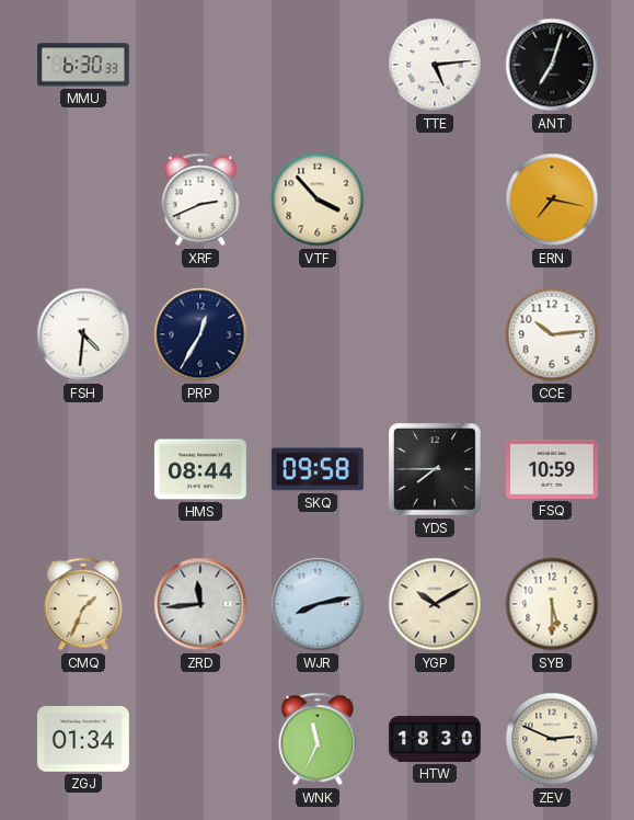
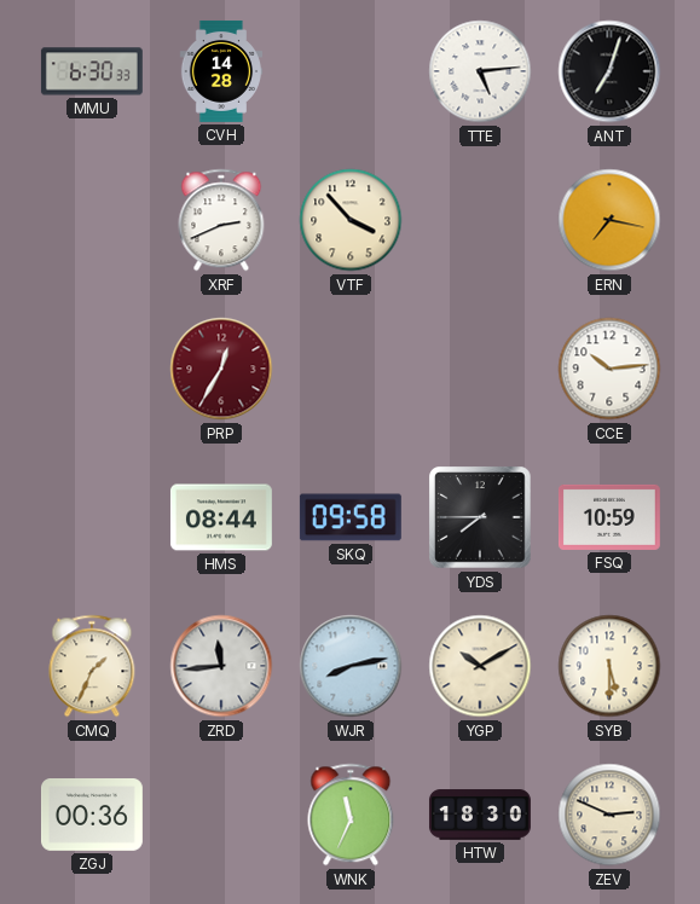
CVH: none -> 14:28
FSH: 4:31 -> none
PRP dial: navy -> burgundy
ZGJ: 01:34 -> 00:36
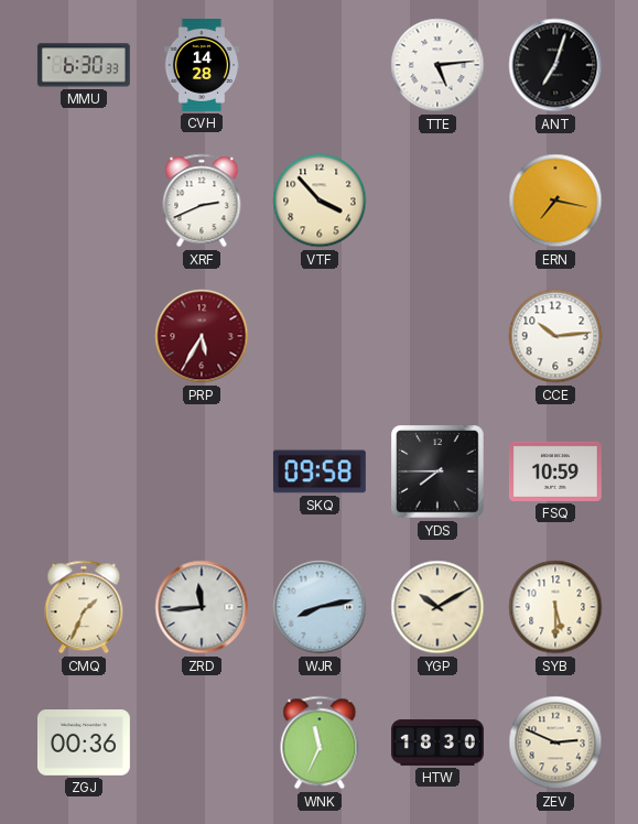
PRP: 12:35 -> 5:35
HMS: 08:44 -> none
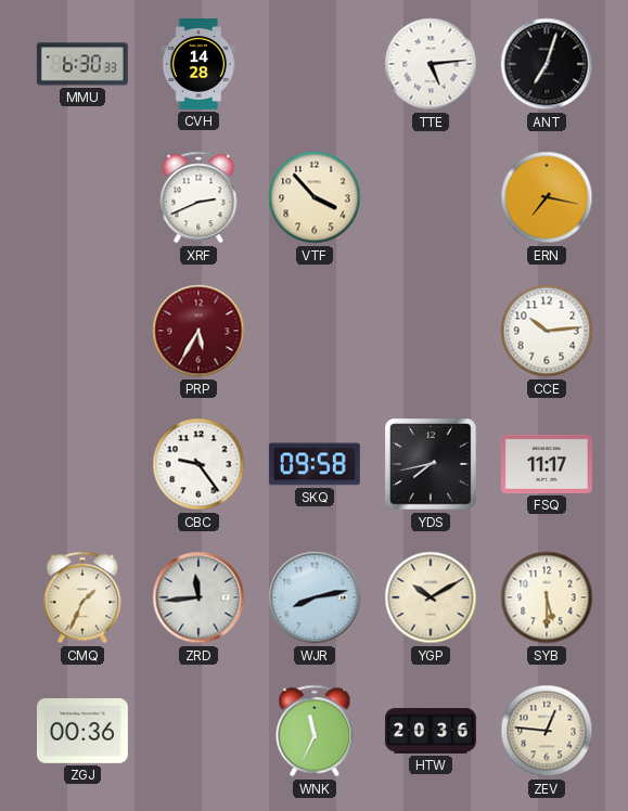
CBC: none -> 9:24
YDS: 7:45 -> 7:43
FSQ: 10:59 -> 11:17
HTW: 18:30 -> 20:36
ZEV: 2:49 -> 12:46
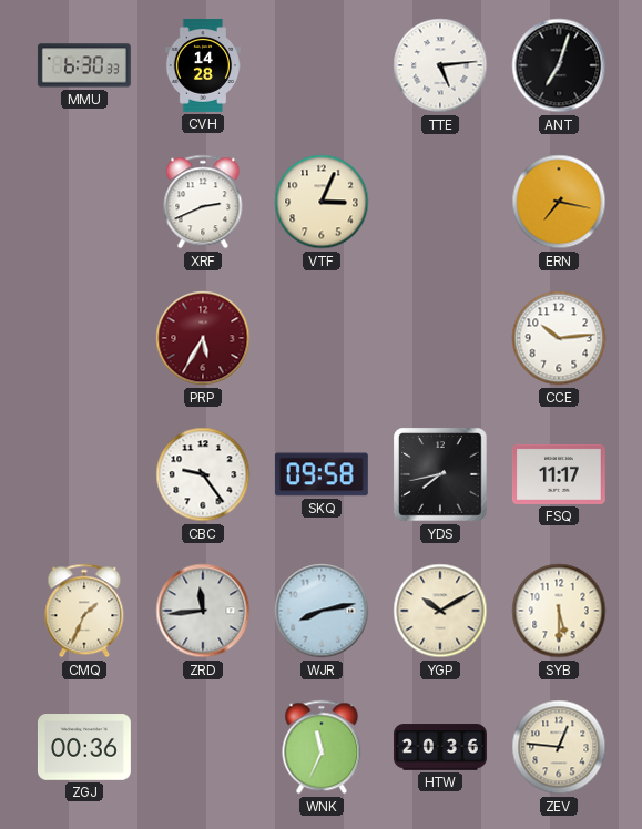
VTF: 3:53 -> 3:04
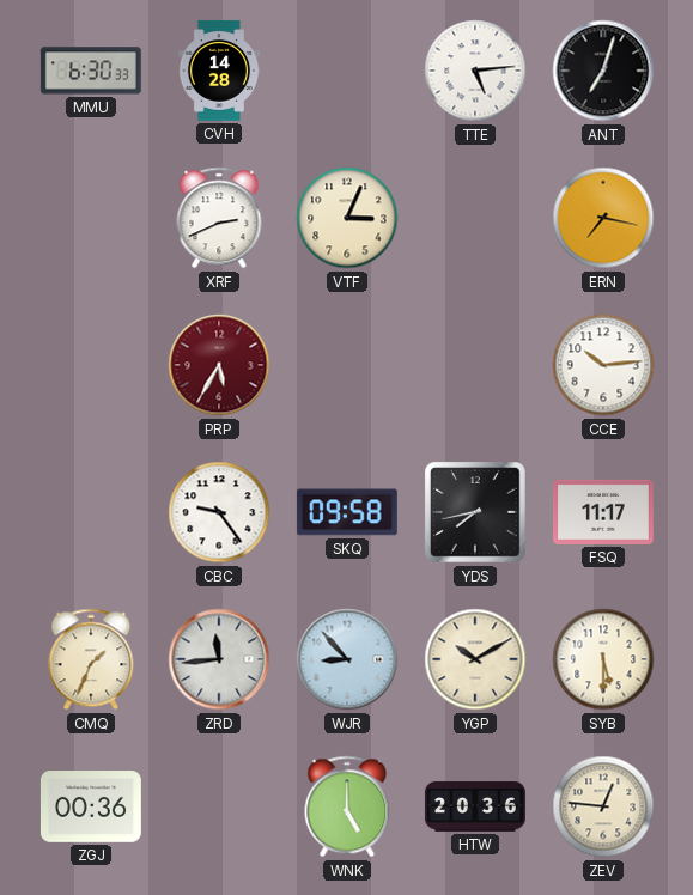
WJR: 8:13 -> 8:53
WNK: 11:34 -> 5:00
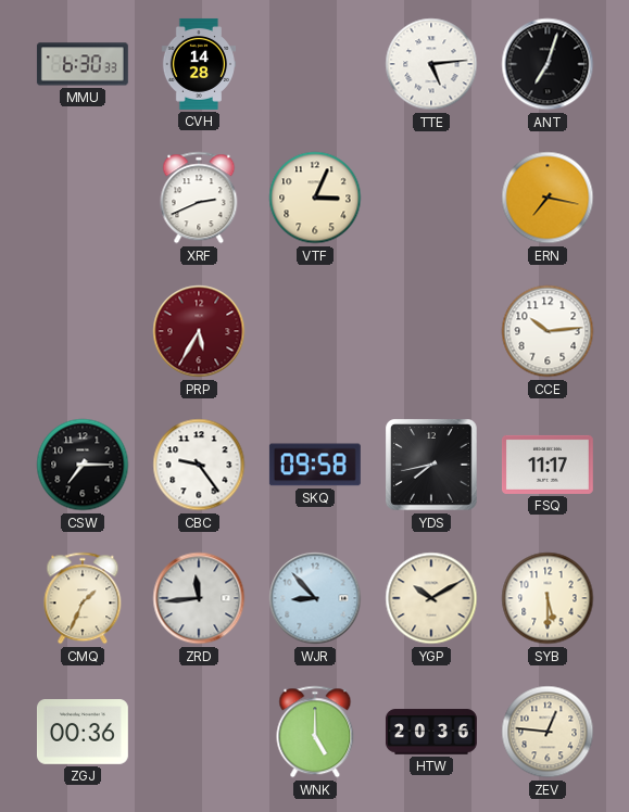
CSW: none -> 7:15
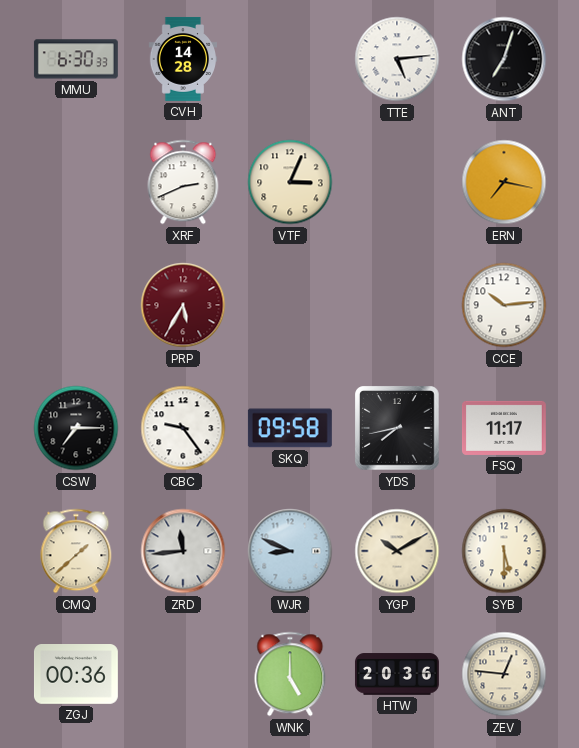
CMQ: 1:34 -> 1:38
WJR: 8:53 -> 8:49
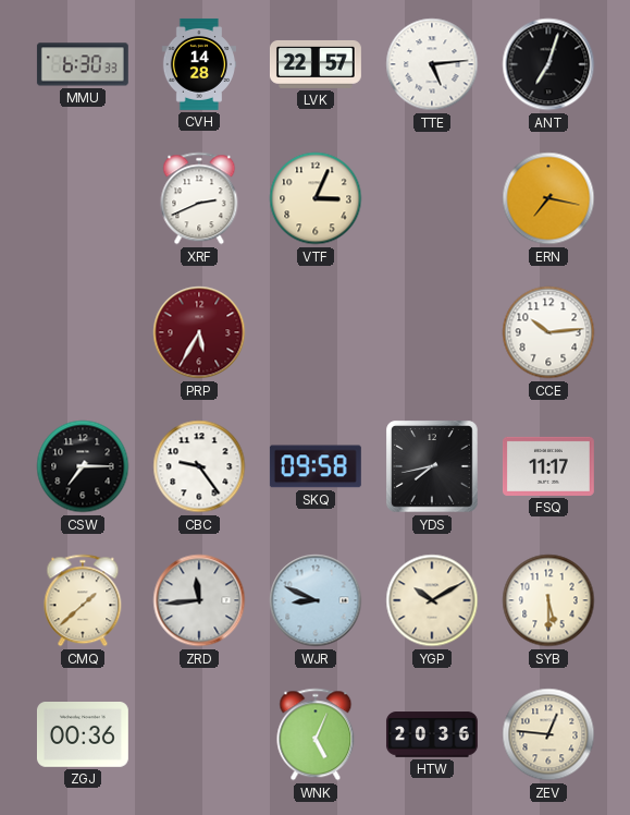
LVK: none -> 22:57
WNK: 5:00 -> 5:04
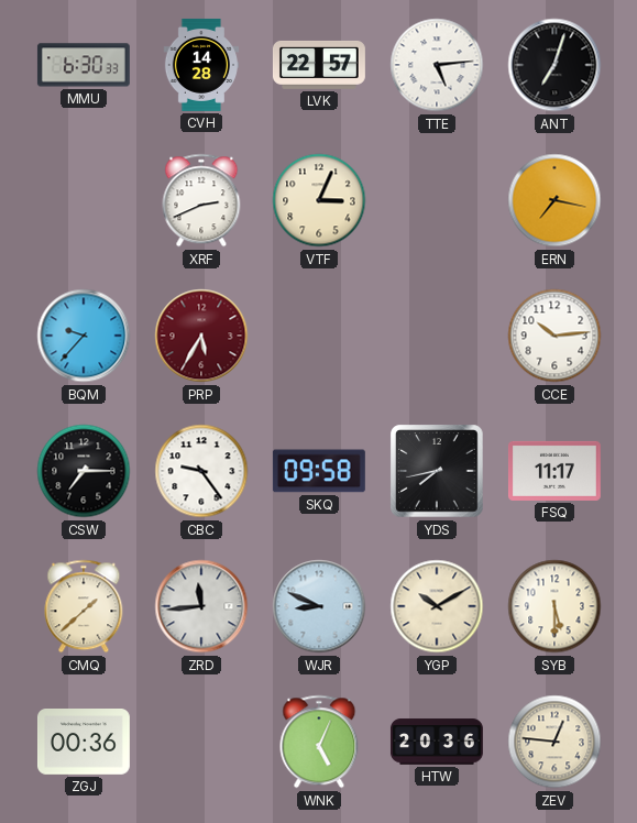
BQM: none -> 9:37
